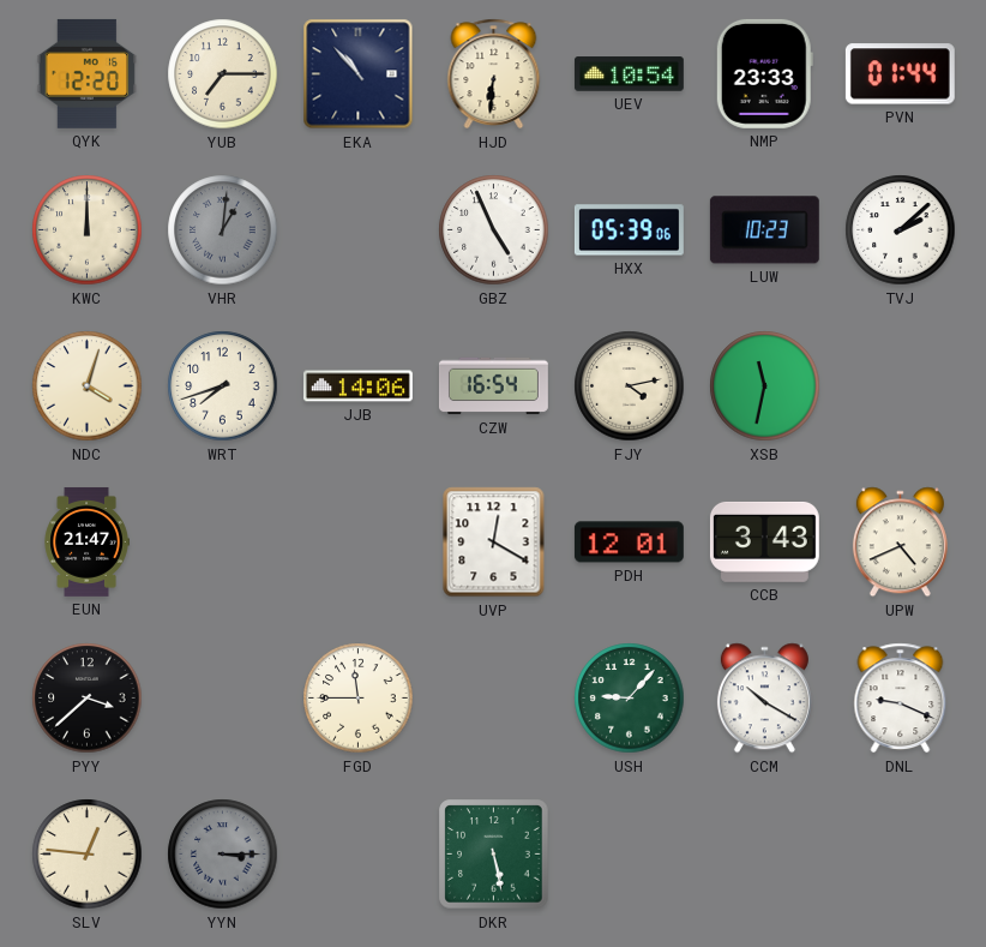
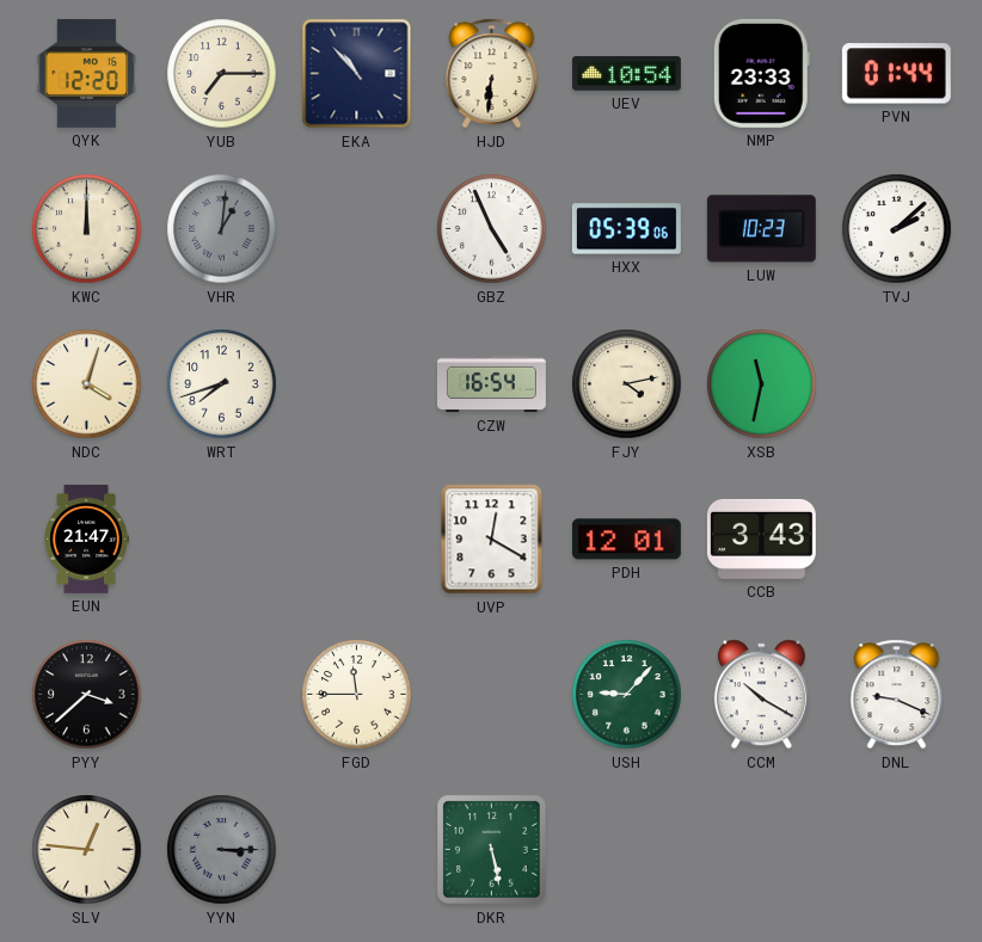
JJB: 14:06 -> none
UPW: 4:41 -> none
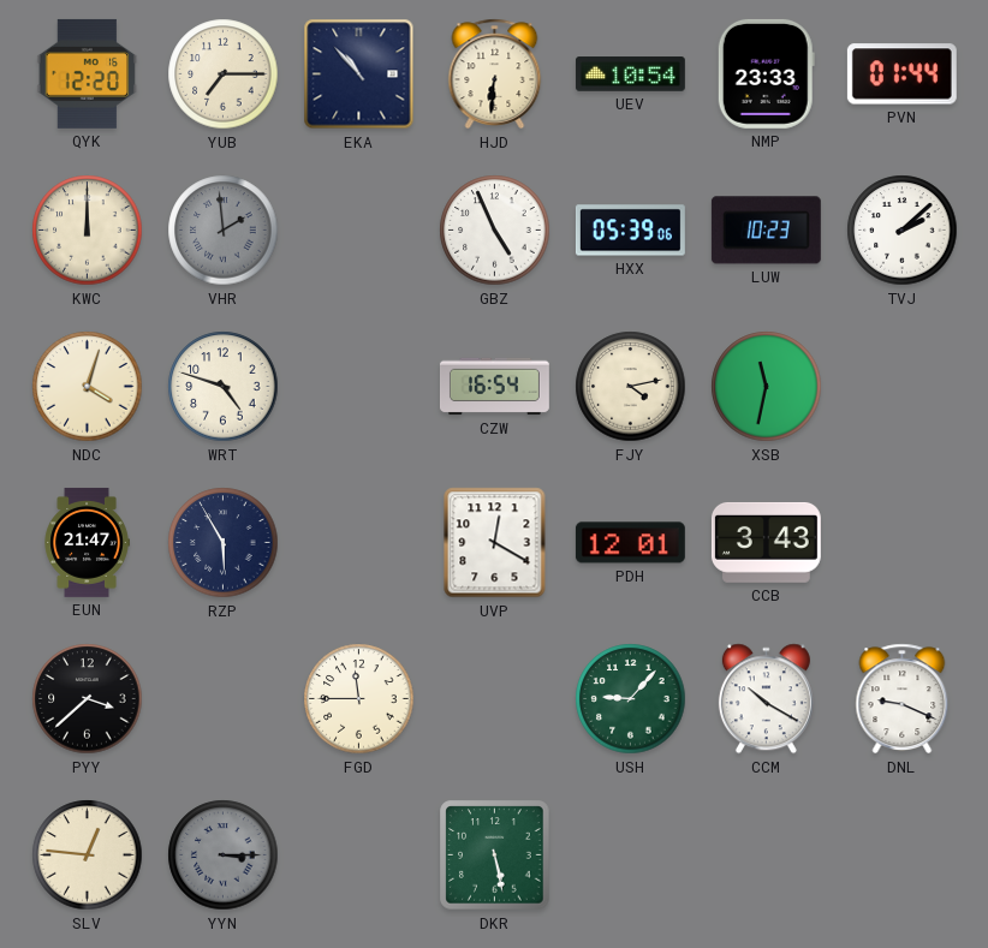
VHR: 1:01 -> 1:59
WRT: 7:42 -> 4:48
RZP: none -> 5:55
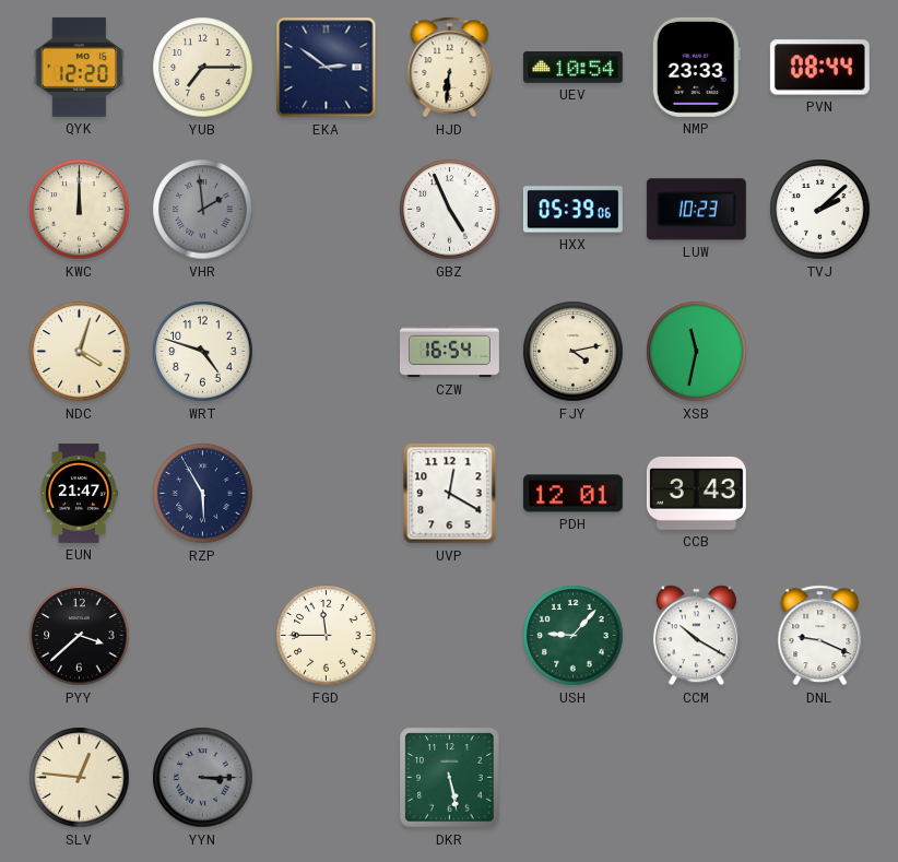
EKA: 10:53 -> 2:51
PVN: 01:44 -> 08:44
